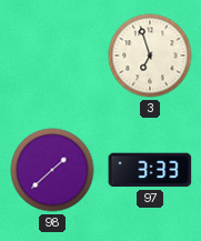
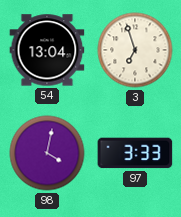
54: none -> 13:04
98: 1:38 -> 4:02
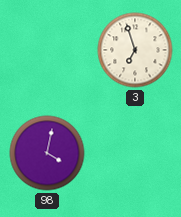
54: 13:04 -> none
97: 3:33 -> none
